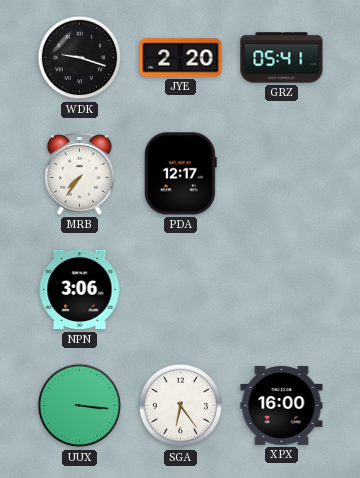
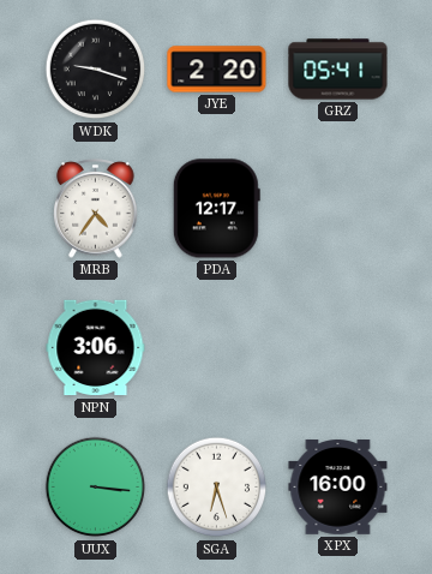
MRB: 7:36 -> 4:36
SGA: 6:24 -> 6:27
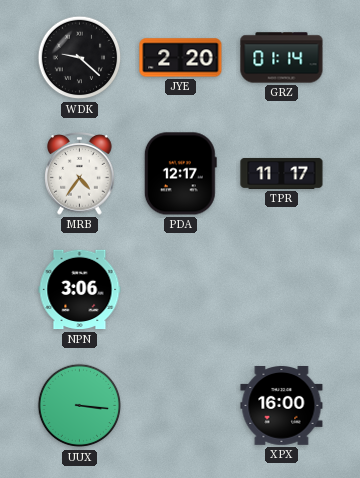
WDK: 9:18 -> 9:22
GRZ: 05:41 -> 01:14
TPR: none -> 11:17
SGA: 6:27 -> none
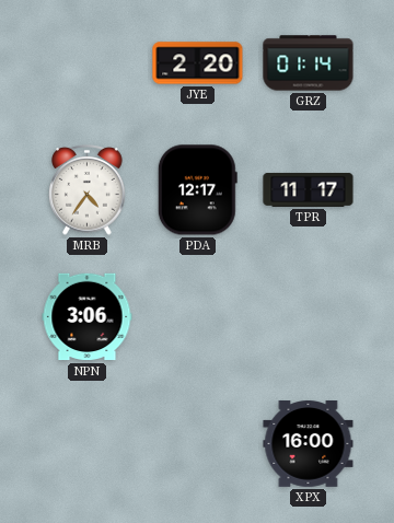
WDK: 9:22 -> none
UUX: 3:16 -> none
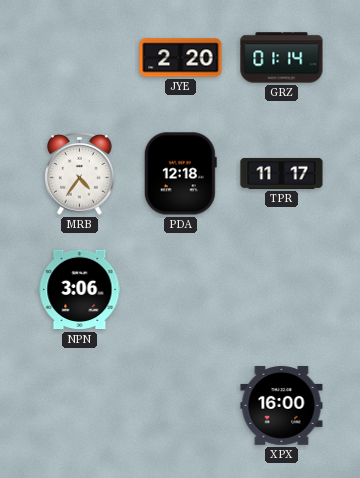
PDA: 12:17 -> 12:18
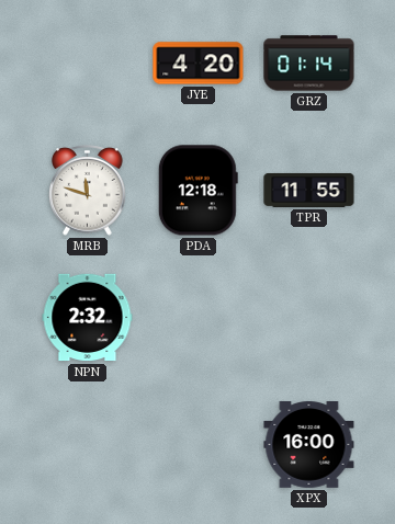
JYE: 2:20 -> 4:20
MRB: 4:36 -> 11:48
TPR: 11:17 -> 11:55
NPN: 3:06 -> 2:32
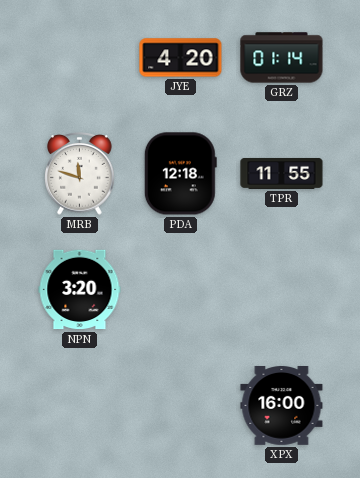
NPN: 2:32 -> 3:20
